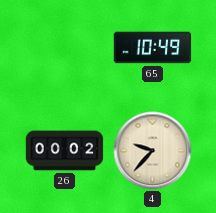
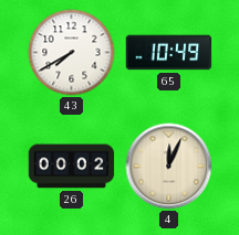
43: none -> 7:40
4: 9:37 -> 12:04
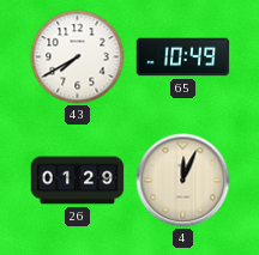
26: 00:02 -> 01:29
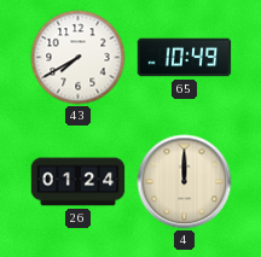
26: 01:29 -> 01:24
4: 12:04 -> 12:00
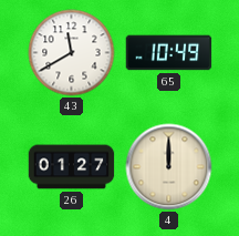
43: 7:40 -> 11:40
26: 01:24 -> 01:27
